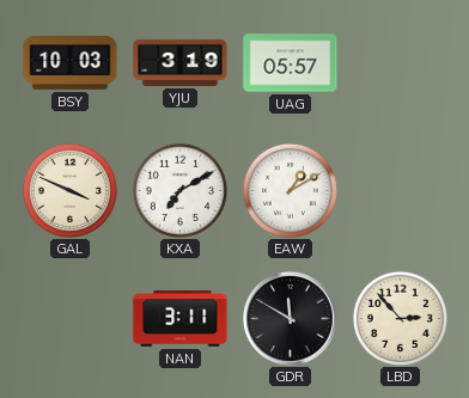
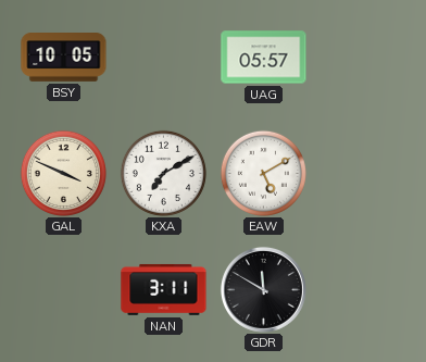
BSY: 10:03 -> 10:05
YJU: 3:19 -> none
EAW: 1:10 -> 5:10
LBD: 2:53 -> none
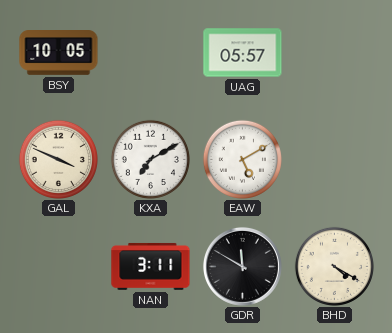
BHD: none -> 4:20
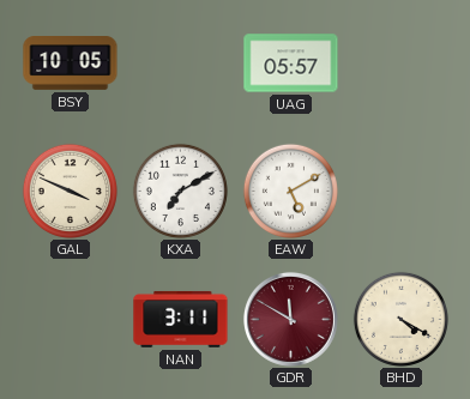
GDR dial: black -> burgundy
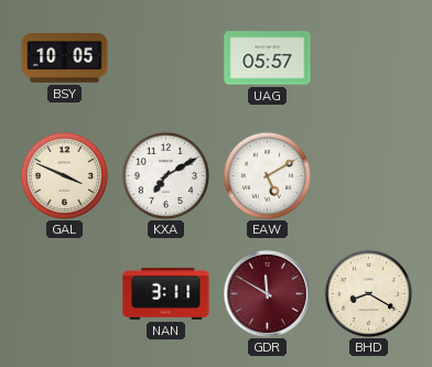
BHD: 4:20 -> 8:20
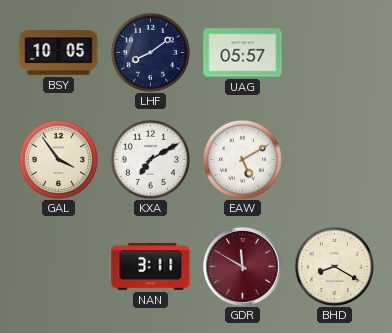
LHF: none -> 8:09
GAL: 3:49 -> 3:54
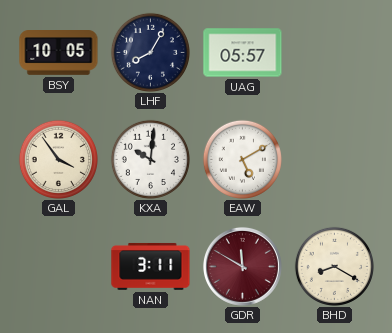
LHF: 8:09 -> 8:05
KXA: 7:10 -> 10:01
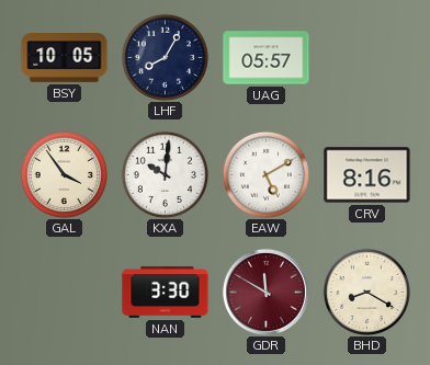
CRV: none -> 8:16
NAN: 3:11 -> 3:30
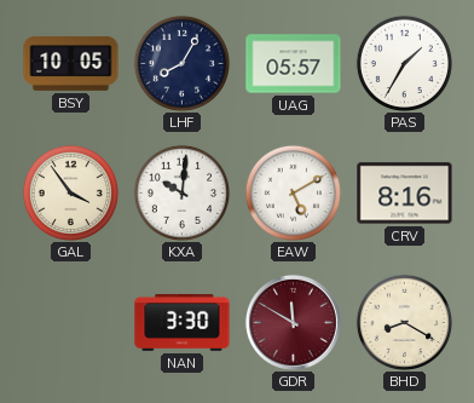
PAS: none -> 1:35
